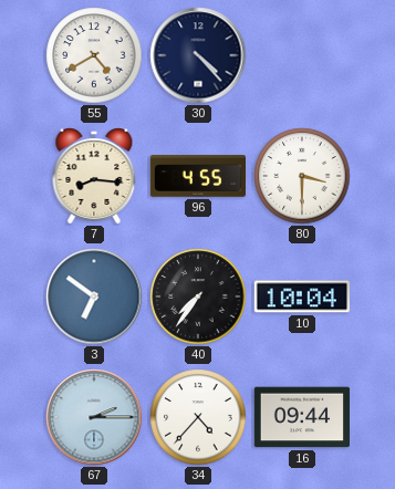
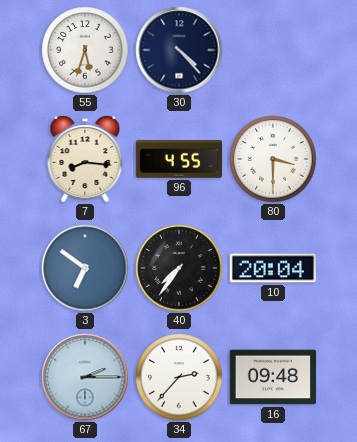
55: 4:40 -> 5:33
10: 10:04 -> 20:04
34: 4:37 -> 2:37
16: 09:44 -> 09:48
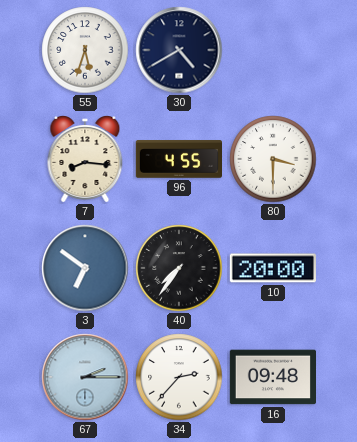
30: 4:23 -> 4:40
10: 20:04 -> 20:00
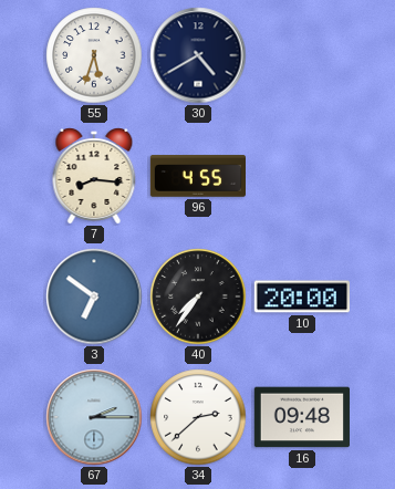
80: 3:30 -> none
34: 2:37 -> 2:38
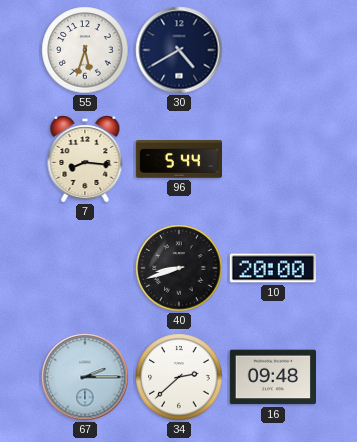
96: 4:55 -> 5:44
3: 6:51 -> none
40: 7:36 -> 8:42
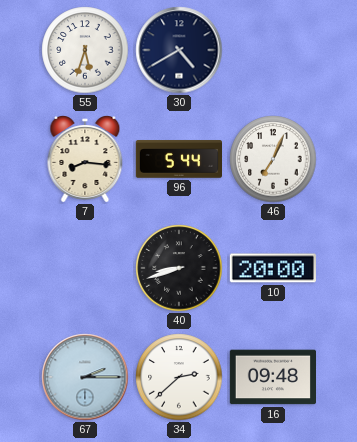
46: none -> 7:04
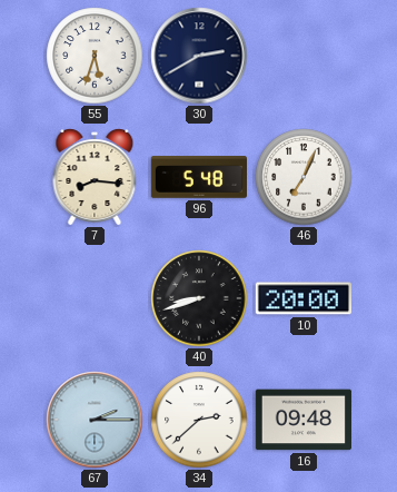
30: 4:40 -> 2:40
96: 5:44 -> 5:48
